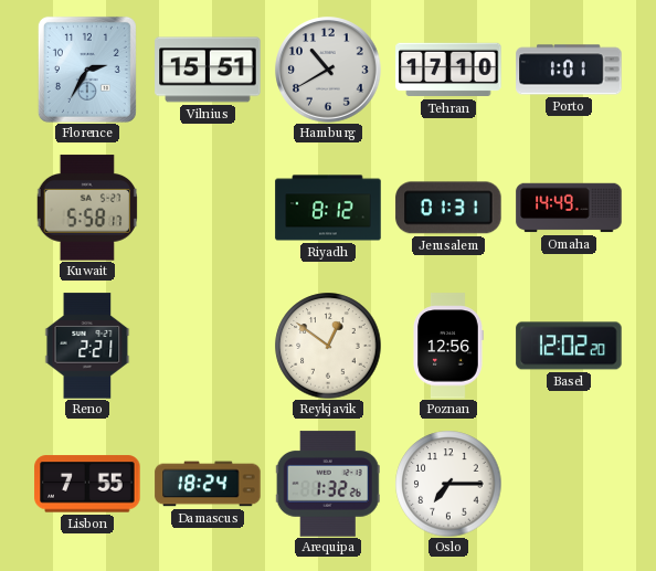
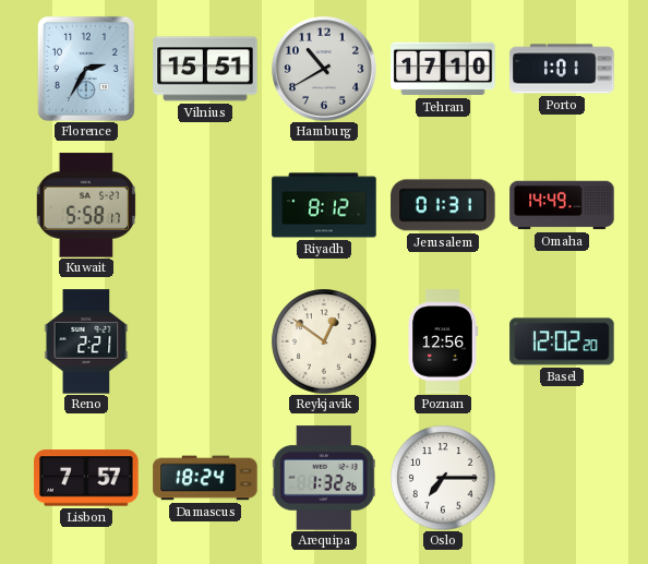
Lisbon: 7:55 -> 7:57
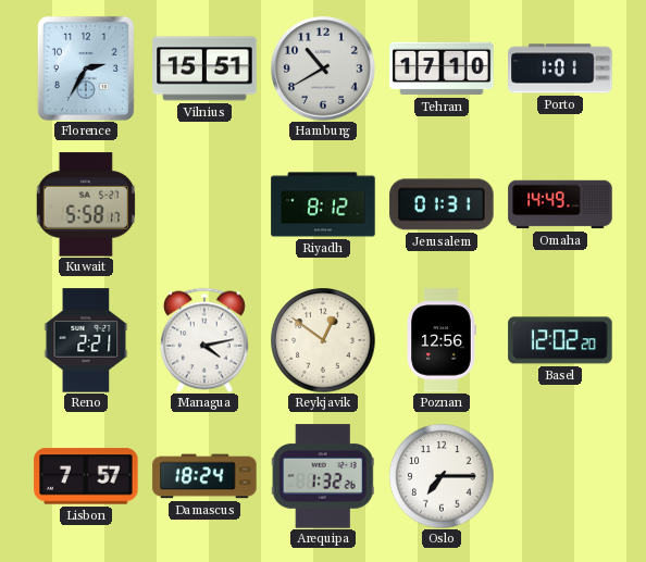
Managua: none -> 4:13
